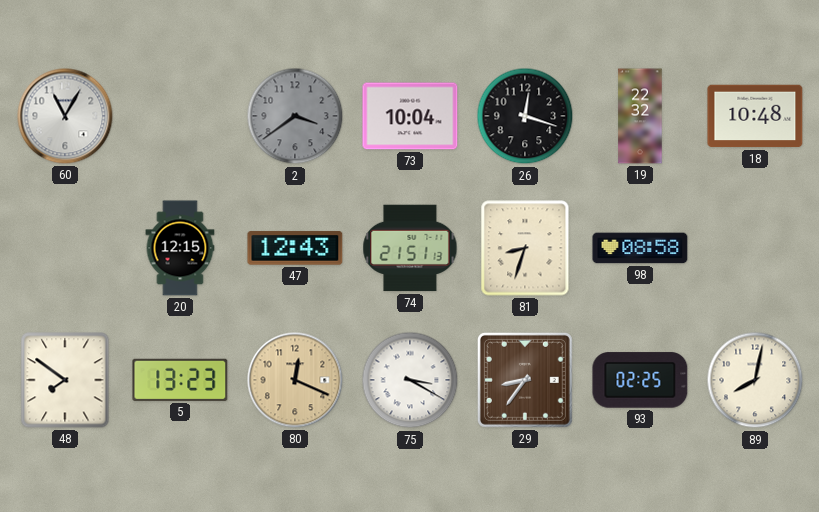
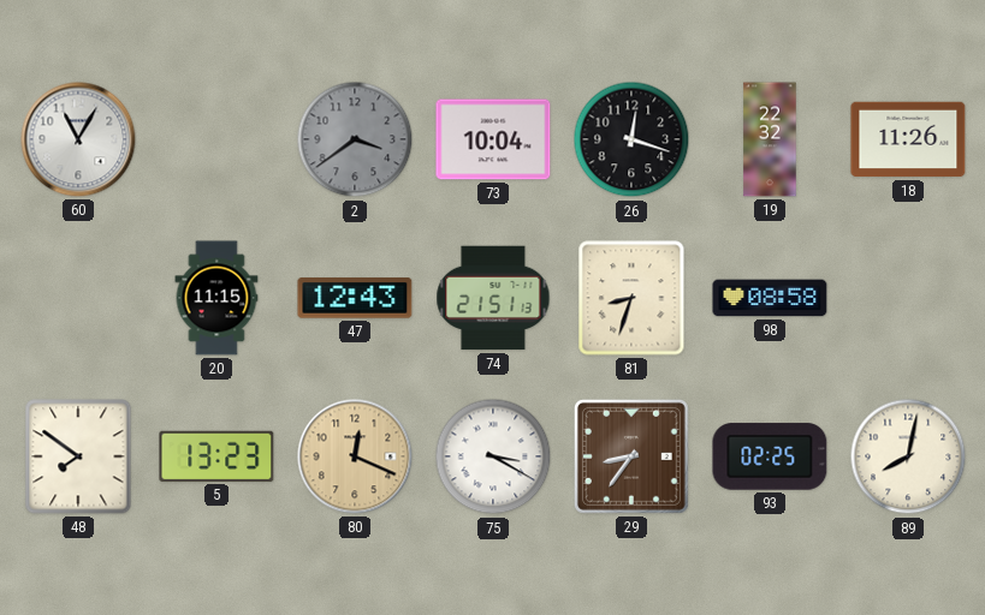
18: 10:48 -> 11:26
20: 12:15 -> 11:15
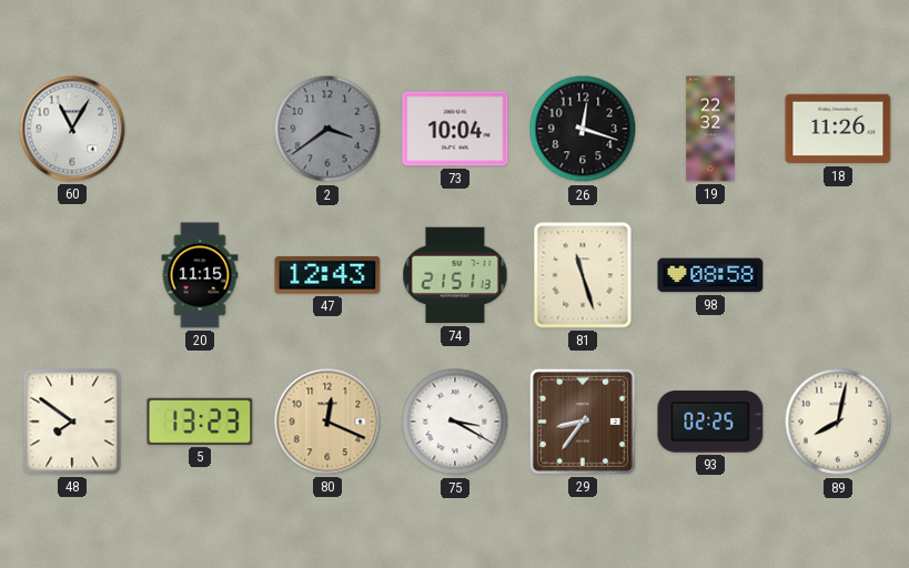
81: 8:33 -> 11:27
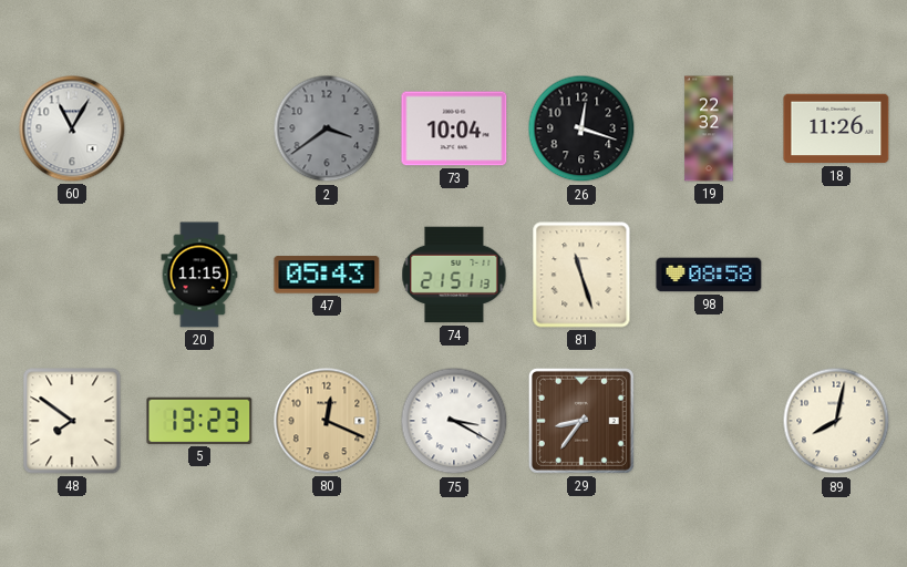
47: 12:43 -> 05:43
93: 02:25 -> none
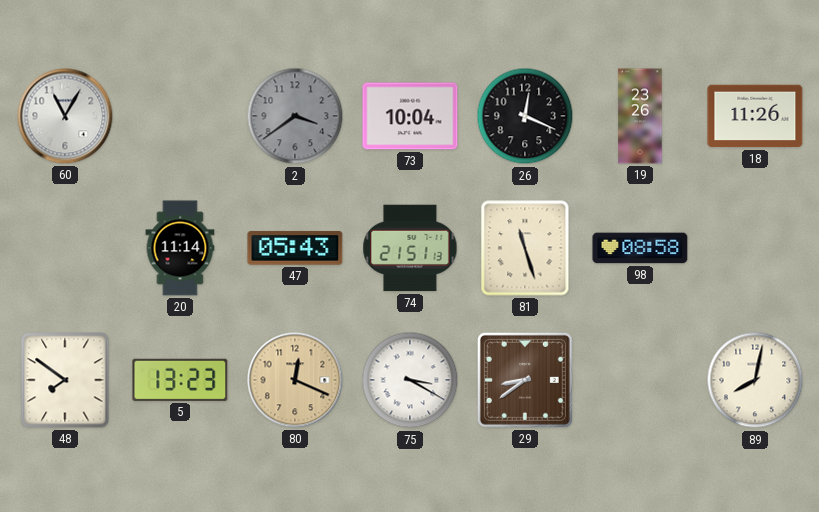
26: 12:18 -> 12:19
19: 22:32 -> 23:26
20: 11:15 -> 11:14
29: 8:36 -> 8:39
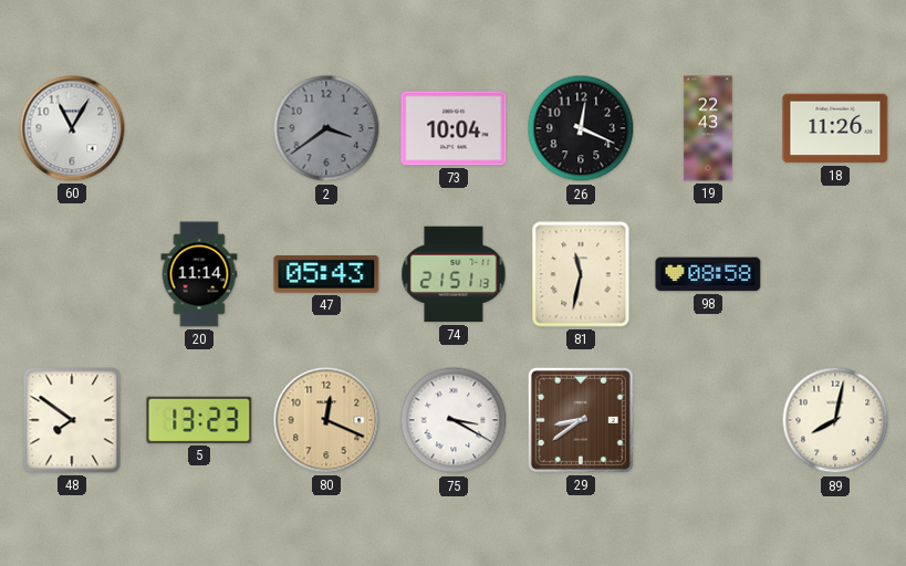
19: 23:26 -> 22:43
81: 11:27 -> 11:32
